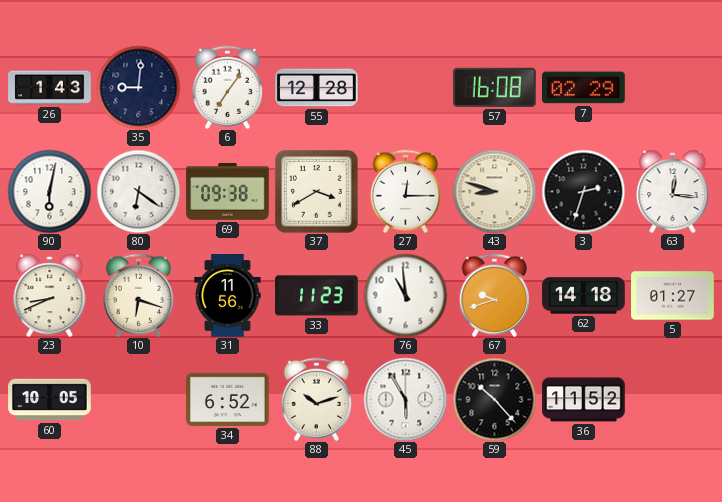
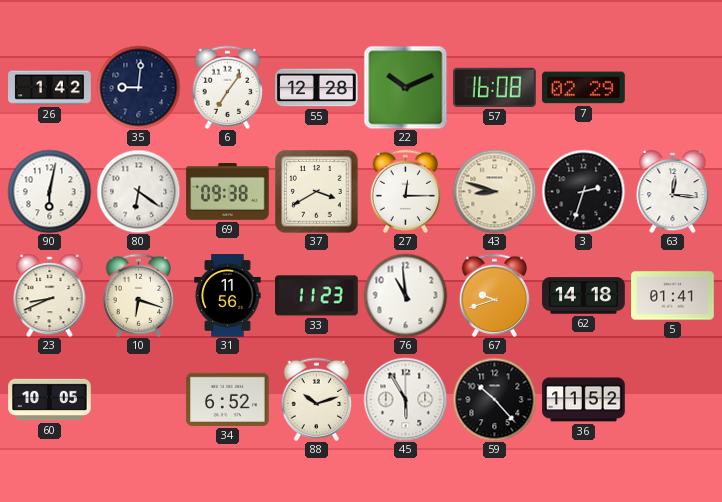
26: 1:43 -> 1:42
22: none -> 10:11
5: 01:27 -> 01:41
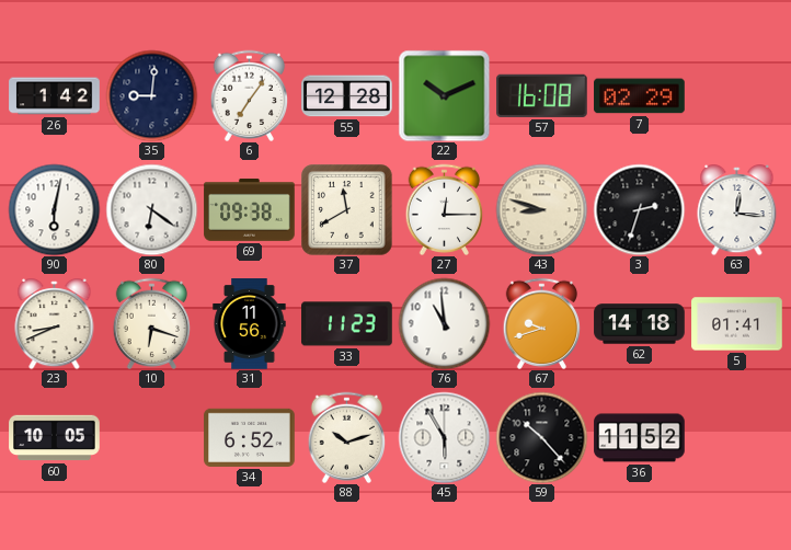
37: 3:40 -> 11:40
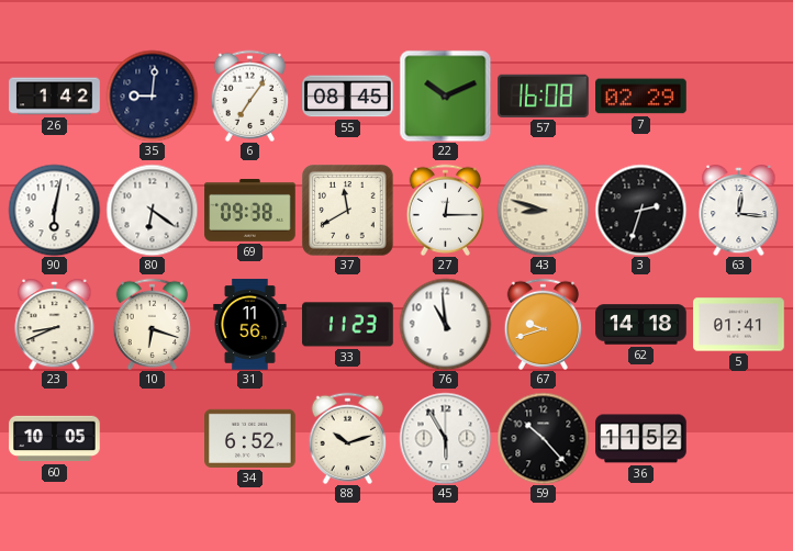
55: 12:28 -> 08:45
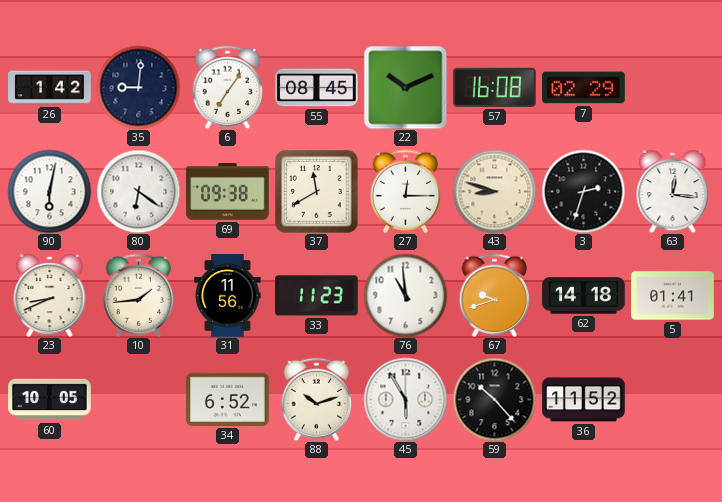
10: 6:18 -> 1:44
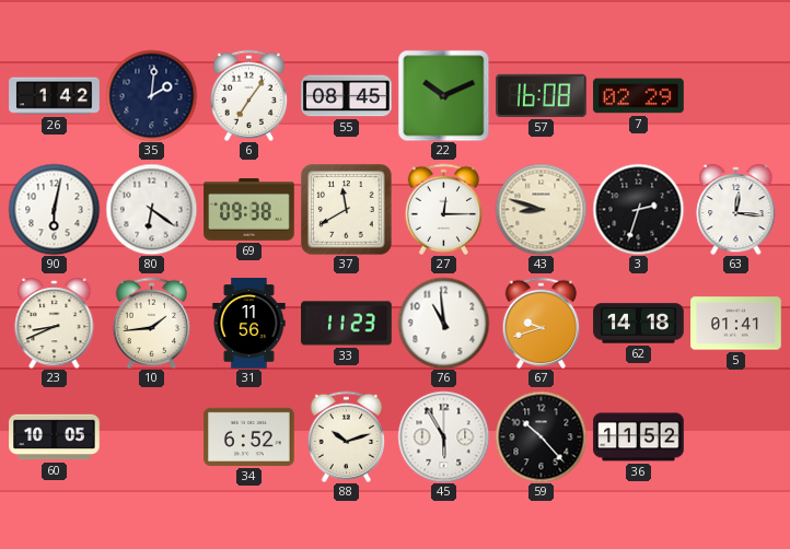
35: 9:01 -> 2:01
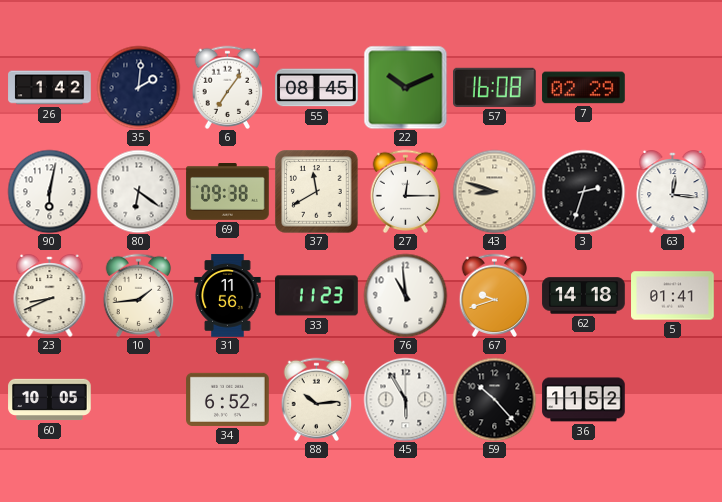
88: 10:12 -> 10:14
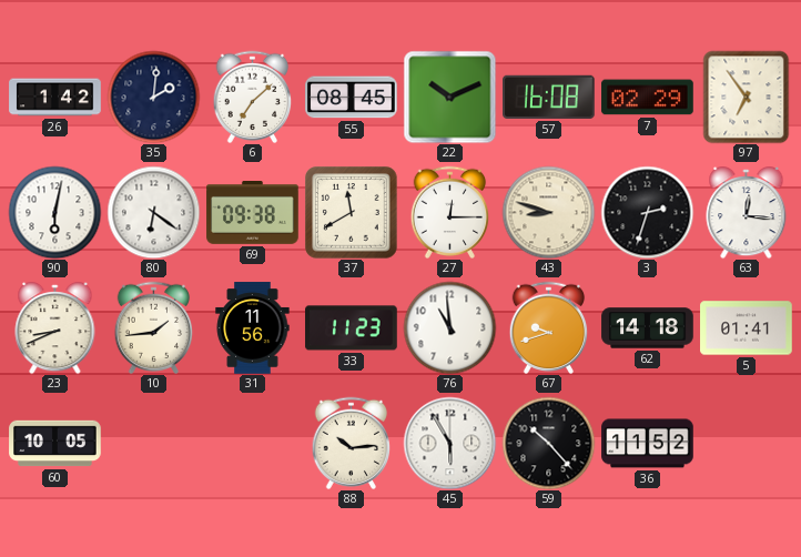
6: 7:06 -> 7:08
97: none -> 6:54
34: 6:52 -> none
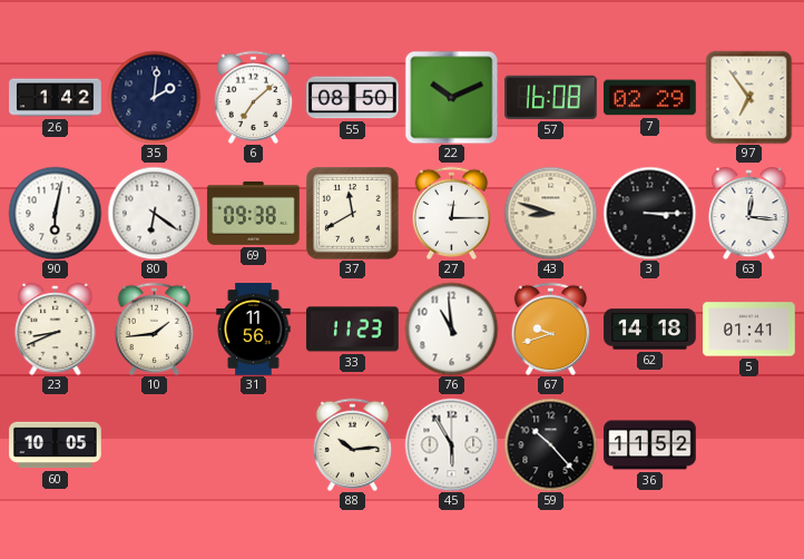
55: 08:45 -> 08:50
3: 2:33 -> 3:15
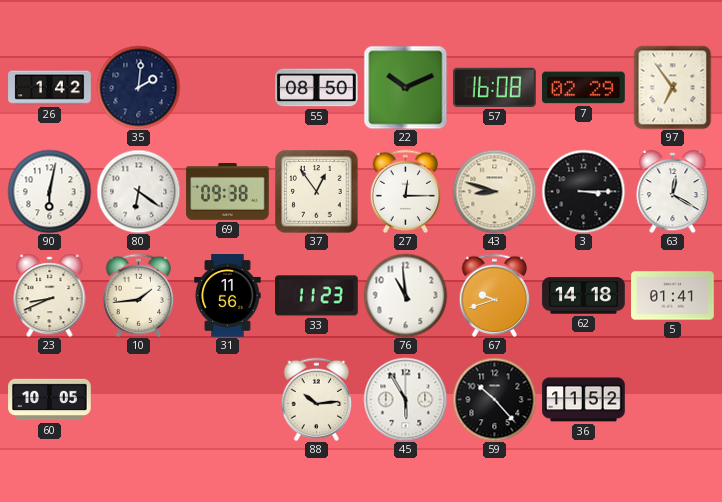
6: 7:08 -> none
37: 11:40 -> 12:54
63: 12:16 -> 12:20
